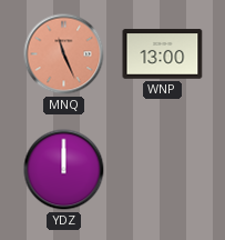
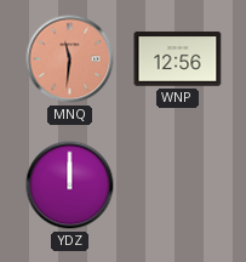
MNQ: 11:26 -> 11:31
WNP: 13:00 -> 12:56
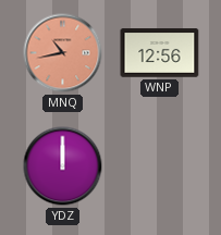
MNQ: 11:31 -> 10:43
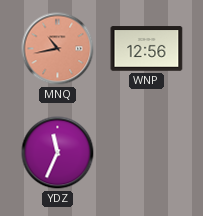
YDZ: 12:00 -> 11:34
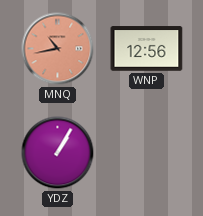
YDZ: 11:34 -> 1:05
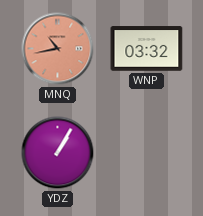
WNP: 12:56 -> 03:32
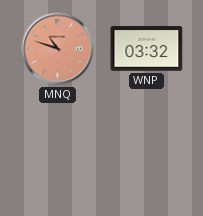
MNQ: 10:43 -> 10:48
YDZ: 1:05 -> none
